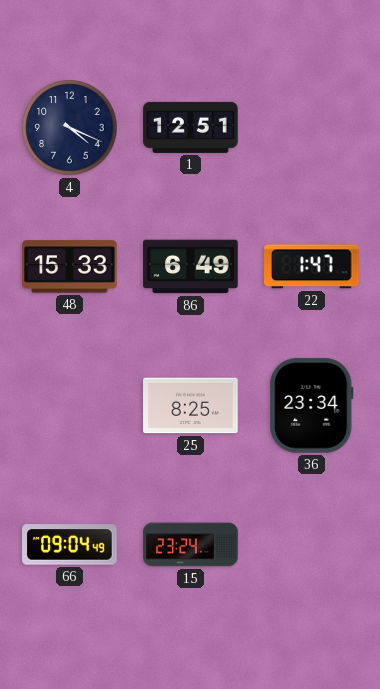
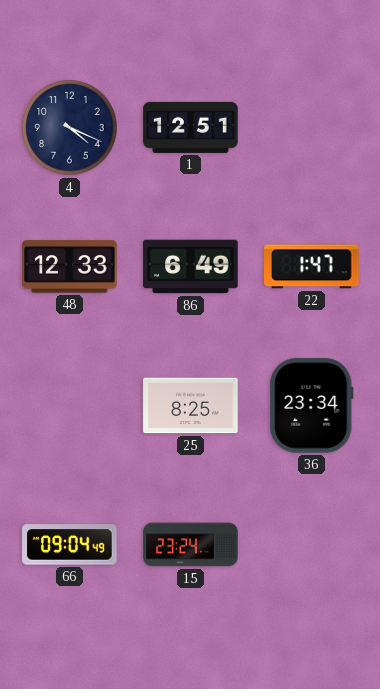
48: 15:33 -> 12:33
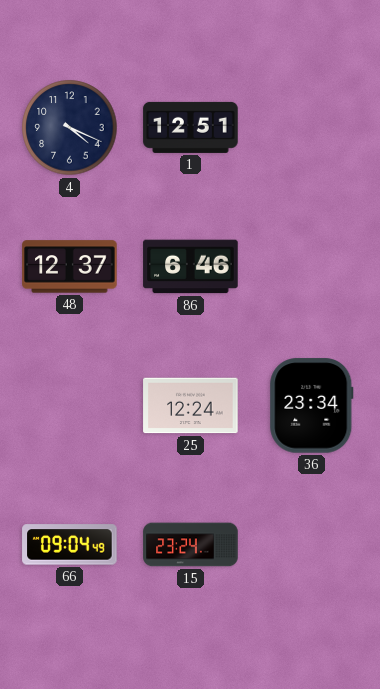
48: 12:33 -> 12:37
86: 6:49 -> 6:46
22: 1:47 -> none
25: 8:25 -> 12:24
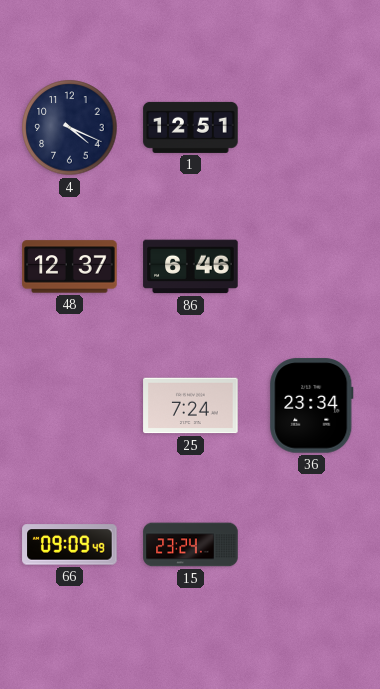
25: 12:24 -> 7:24
66: 09:04 -> 09:09
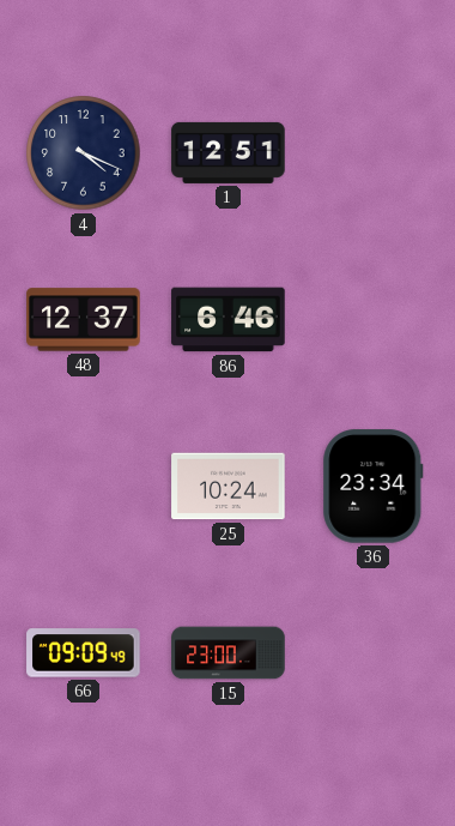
25: 7:24 -> 10:24
15: 23:24 -> 23:00
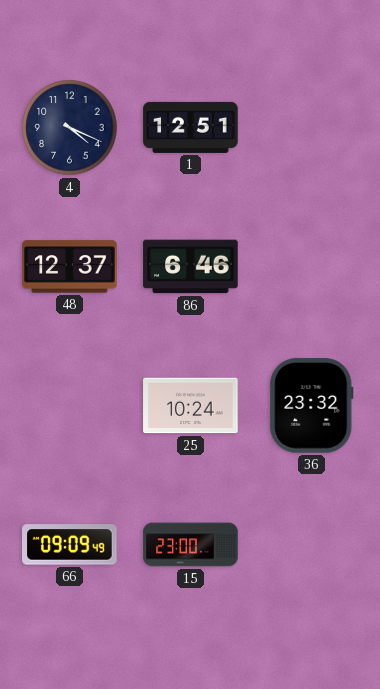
36: 23:34 -> 23:32
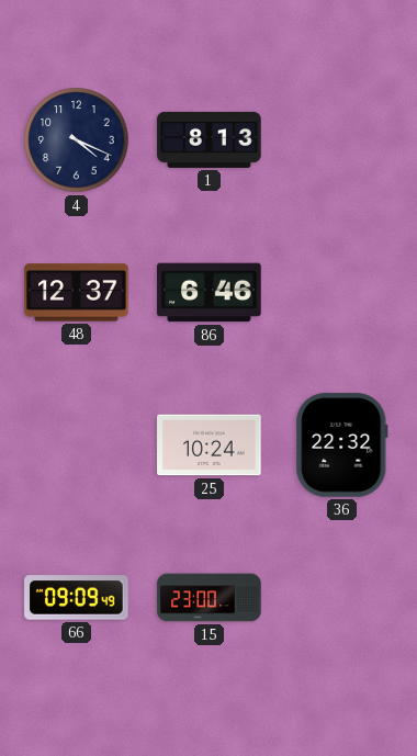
1: 12:51 -> 8:13
36: 23:32 -> 22:32
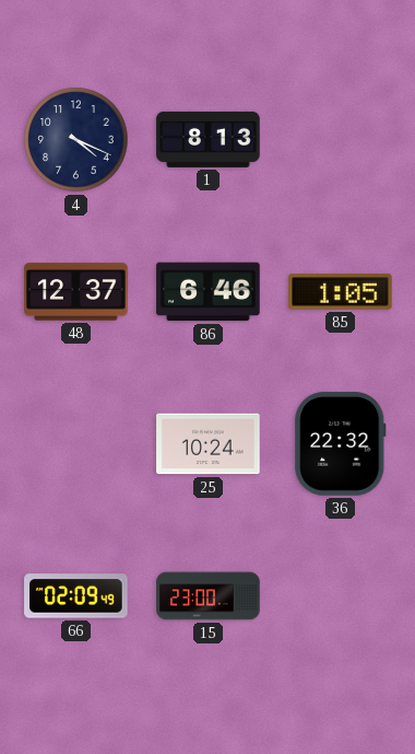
85: none -> 1:05
66: 09:09 -> 02:09
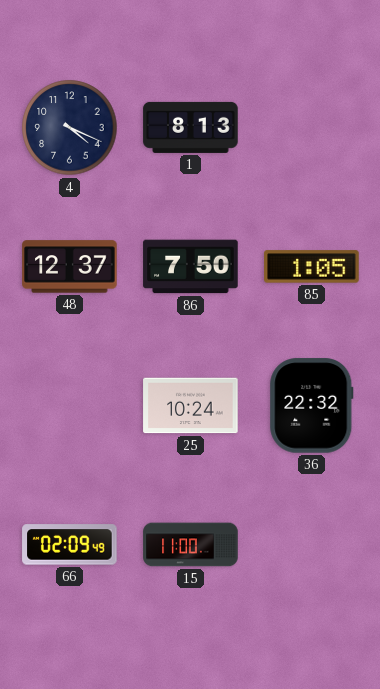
86: 6:46 -> 7:50
15: 23:00 -> 11:00
